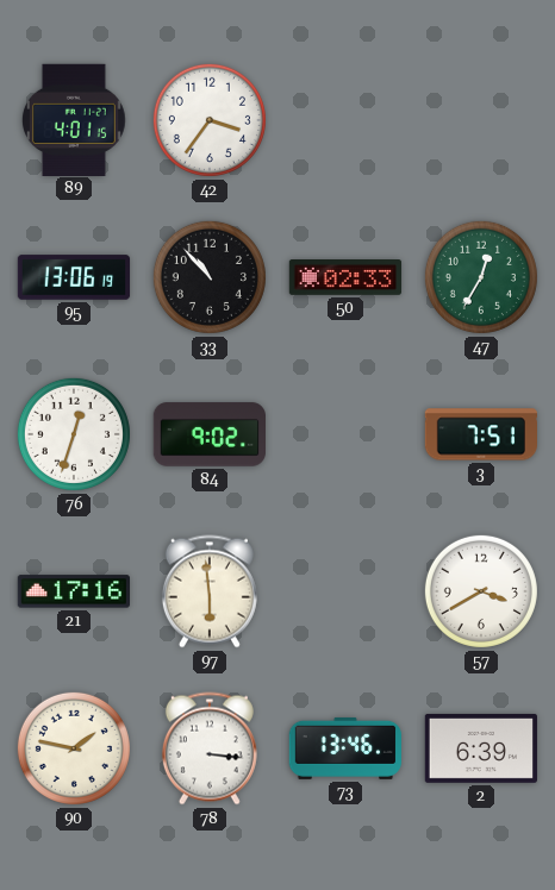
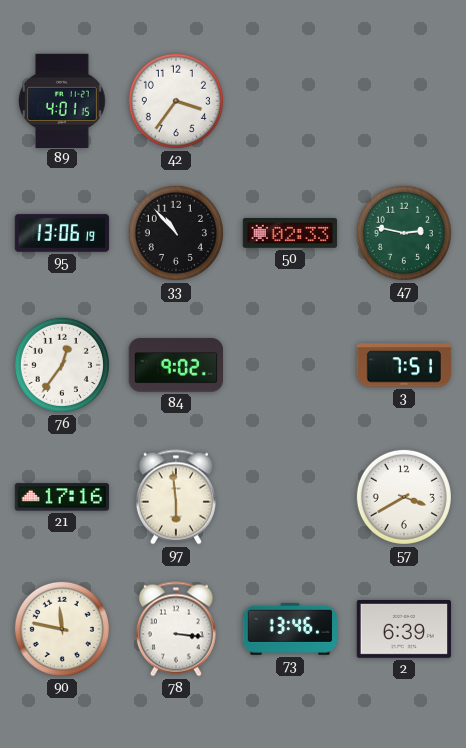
47: 12:35 -> 2:47
76: 12:33 -> 12:36
90: 1:47 -> 11:47
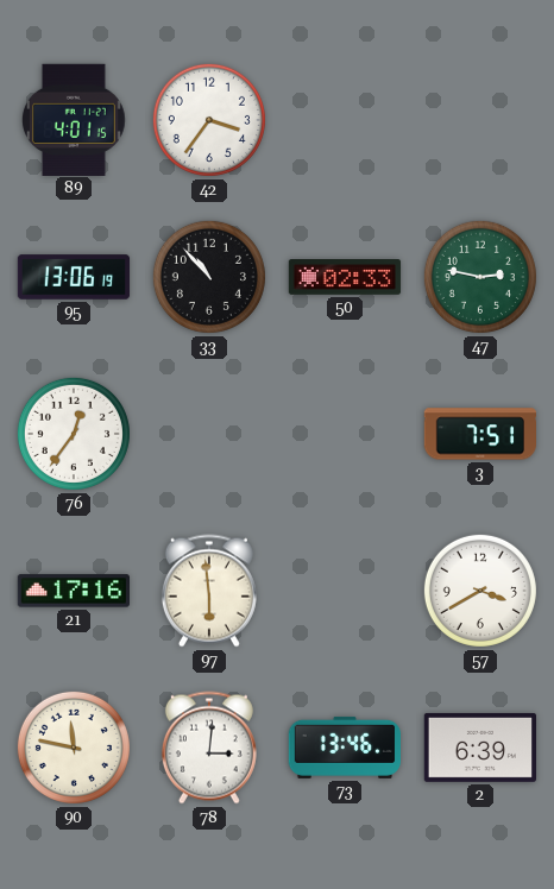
84: 9:02 -> none
78: 3:16 -> 3:01
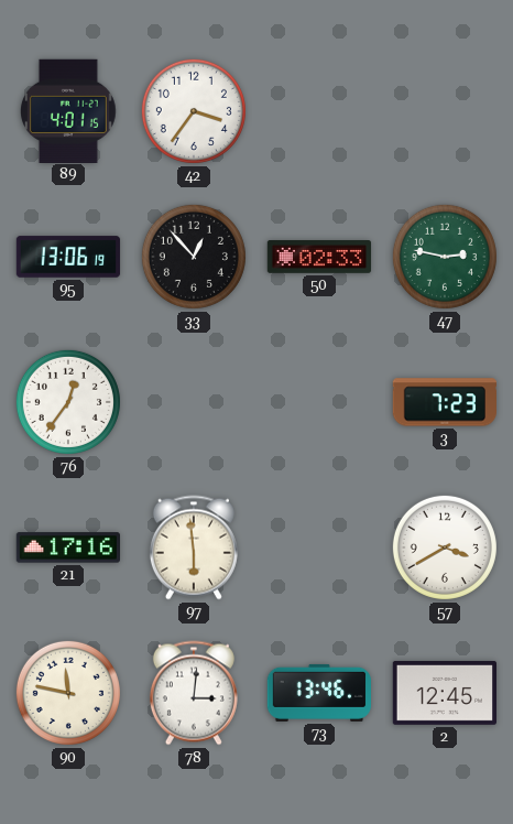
33: 10:53 -> 12:53
3: 7:51 -> 7:23
2: 6:39 -> 12:45
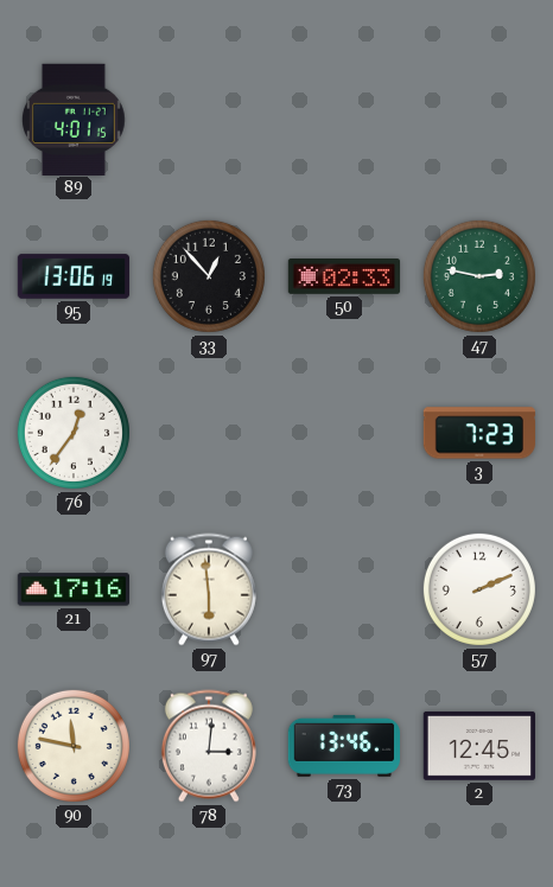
42: 3:36 -> none
57: 3:40 -> 2:11
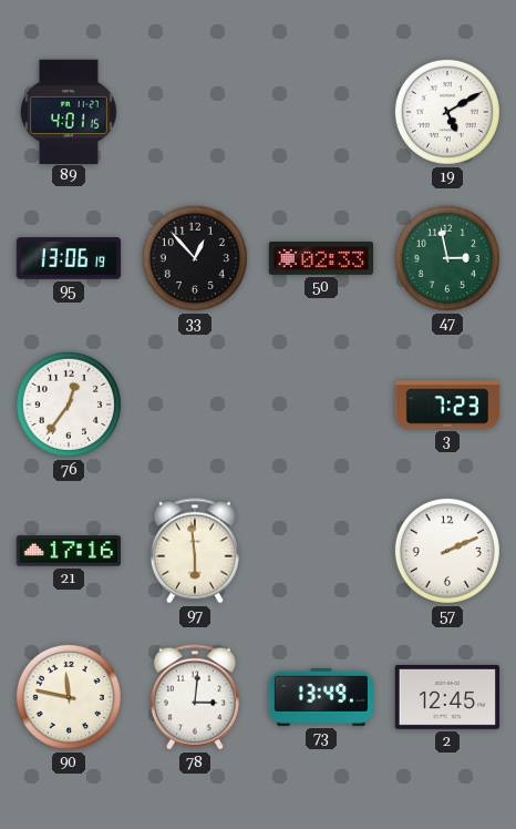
19: none -> 5:10
47: 2:47 -> 2:58
73: 13:46 -> 13:49
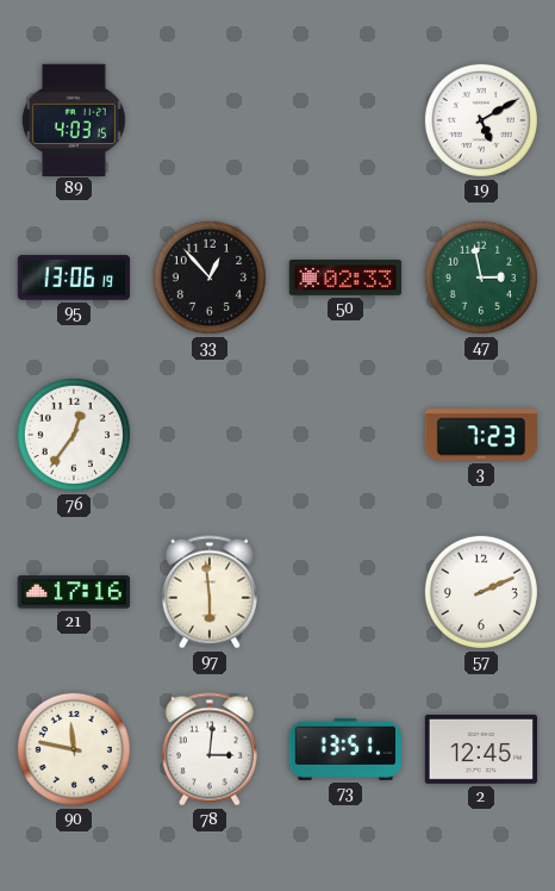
89: 4:01 -> 4:03
73: 13:49 -> 13:51
